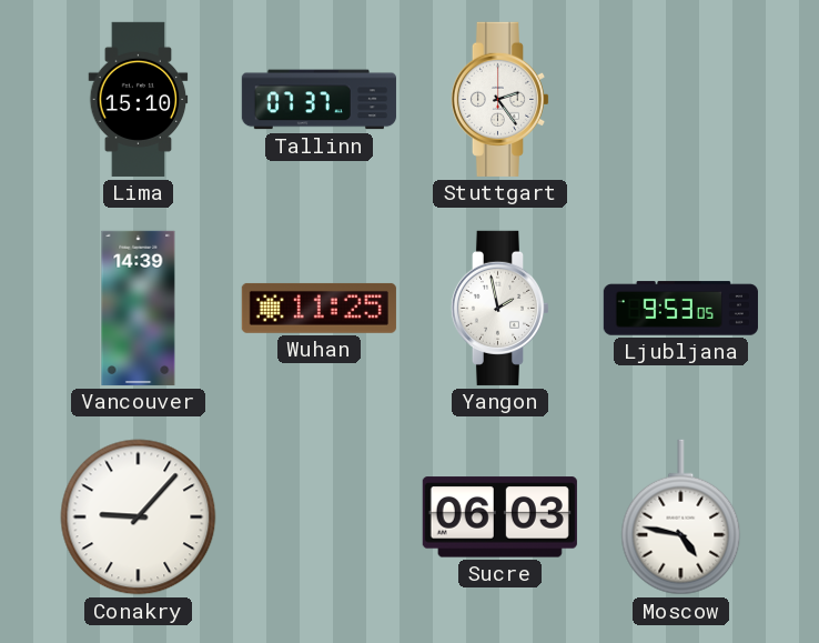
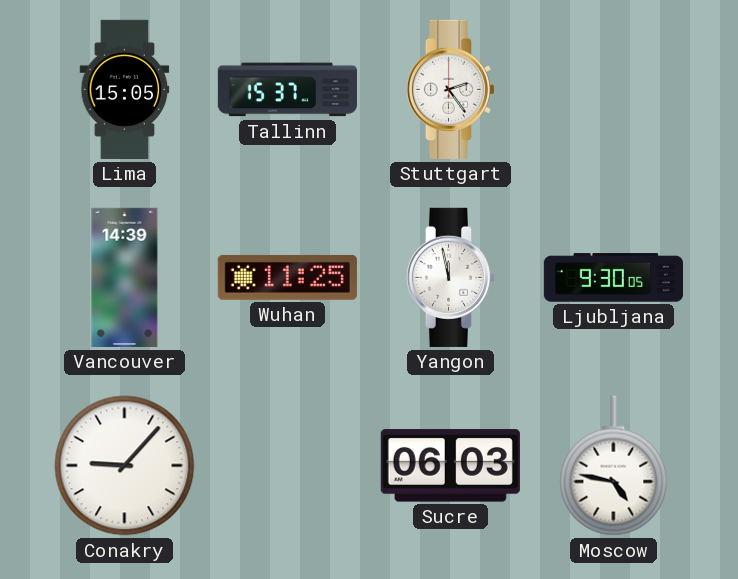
Lima: 15:10 -> 15:05
Tallinn: 07:37 -> 15:37
Yangon: 1:58 -> 11:58
Ljubljana: 9:53 -> 9:30
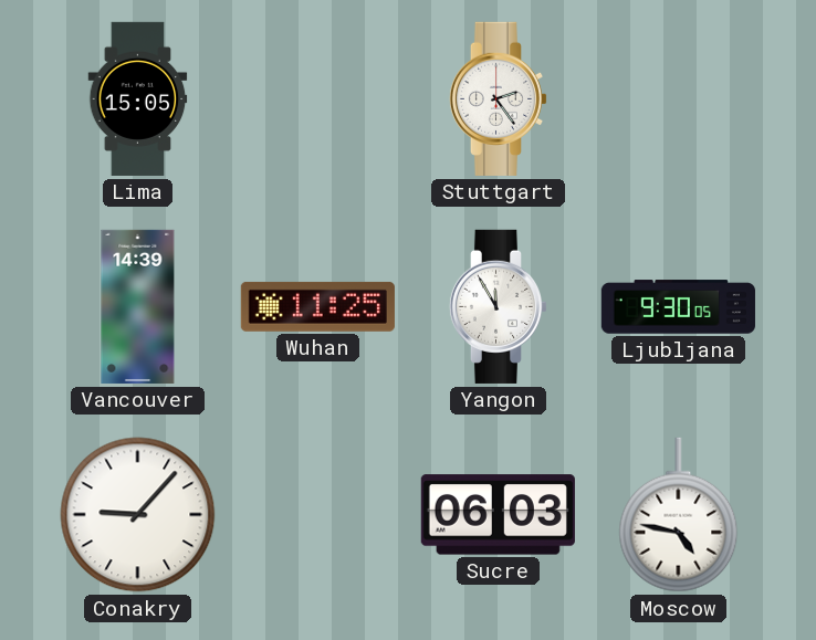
Tallinn: 15:37 -> none
Yangon: 11:58 -> 11:55
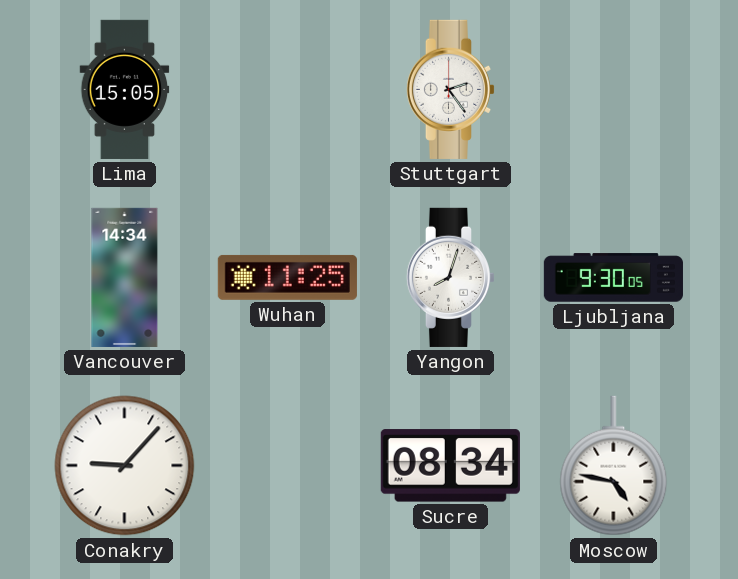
Vancouver: 14:39 -> 14:34
Yangon: 11:55 -> 8:03
Sucre: 06:03 -> 08:34
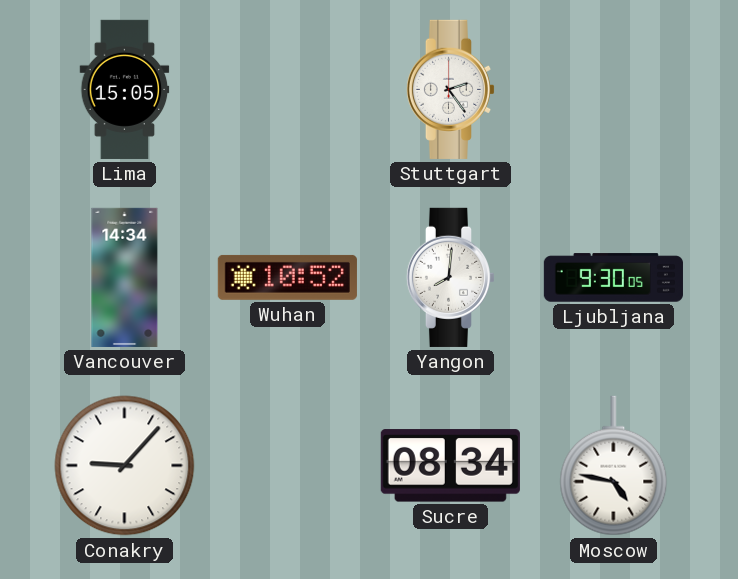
Wuhan: 11:25 -> 10:52
Yangon: 8:03 -> 8:01
